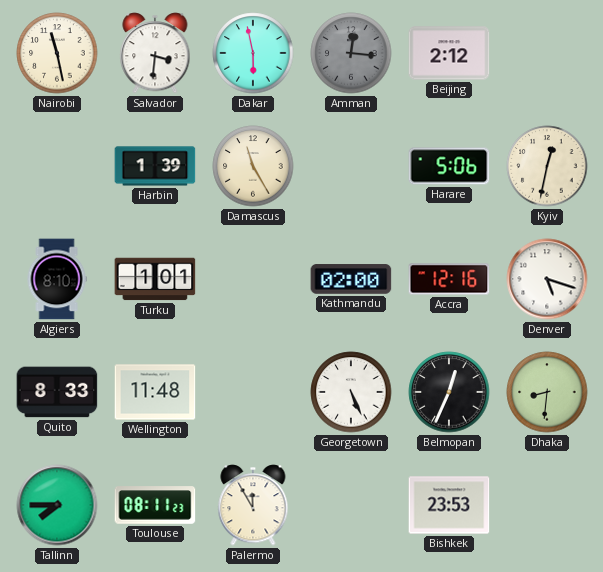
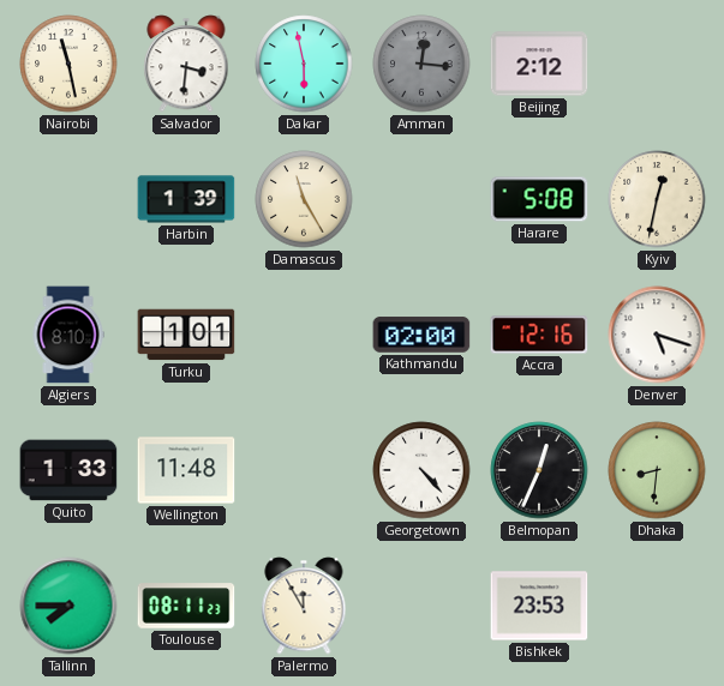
Harare: 5:06 -> 5:08
Quito: 8:33 -> 1:33
Georgetown: 5:26 -> 4:23
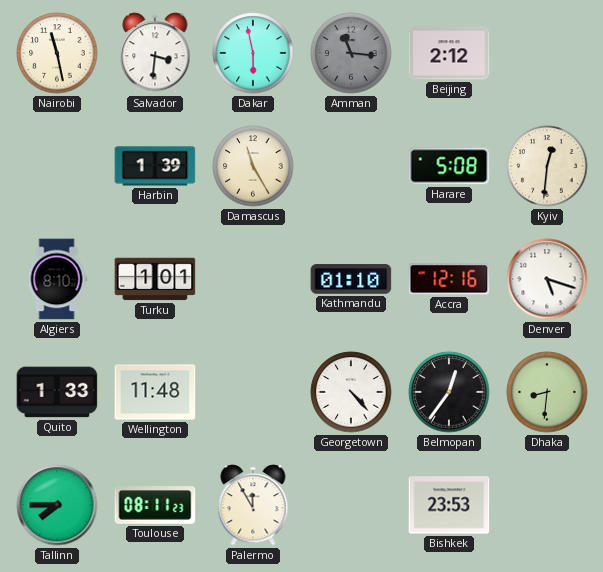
Amman: 12:16 -> 11:16
Kyiv: 12:32 -> 12:31
Kathmandu: 02:00 -> 01:10
Belmopan: 12:34 -> 12:36
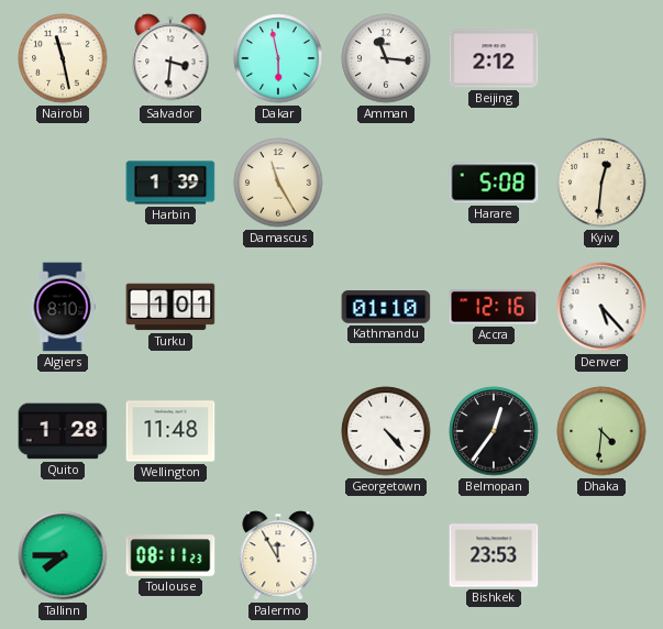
Amman dial: grey -> white
Denver: 5:18 -> 5:23
Quito: 1:33 -> 1:28
Dhaka: 8:31 -> 4:31
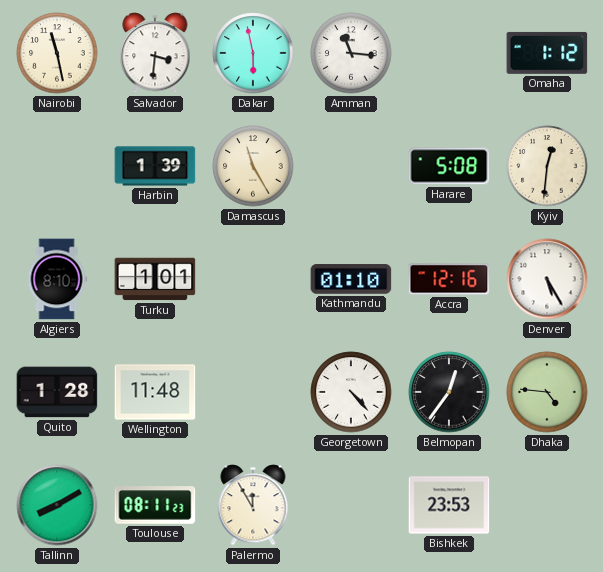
Beijing: 2:12 -> none
Omaha: none -> 1:12
Denver: 5:23 -> 5:25
Dhaka: 4:31 -> 4:46
Tallinn: 7:45 -> 8:10
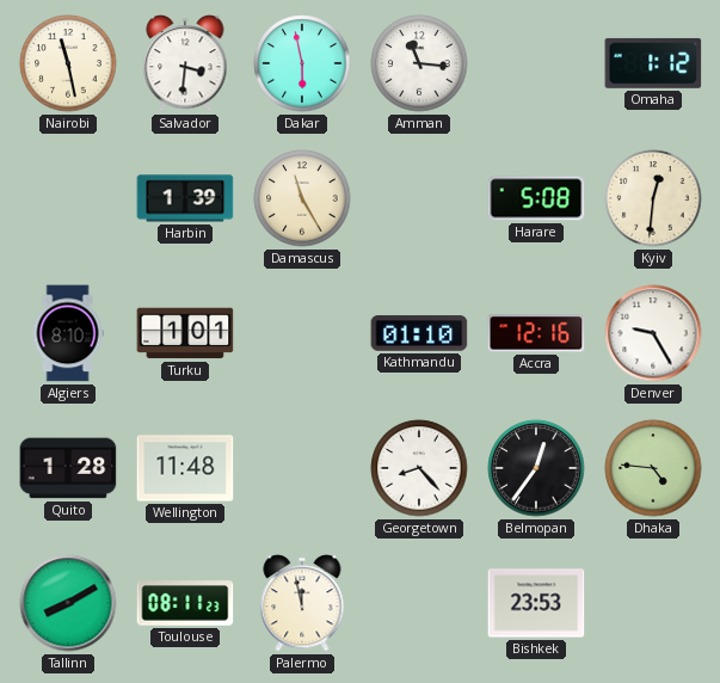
Denver: 5:25 -> 9:25
Georgetown: 4:23 -> 8:23
Palermo: 11:55 -> 11:58
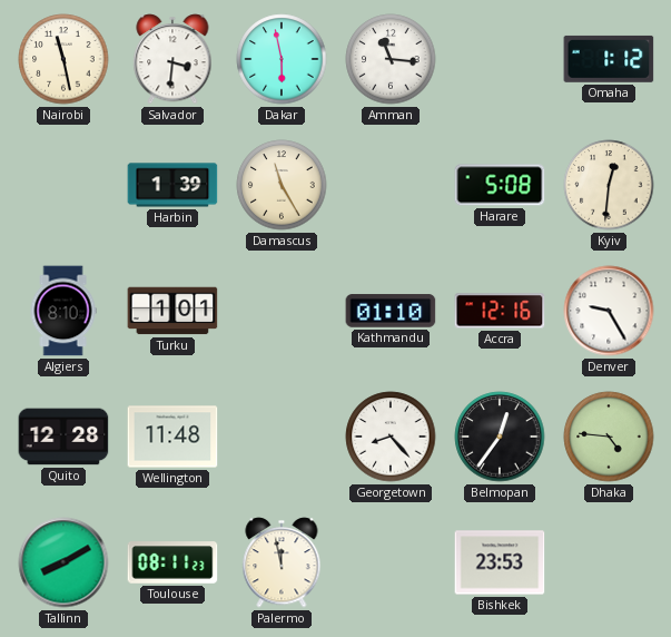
Quito: 1:28 -> 12:28
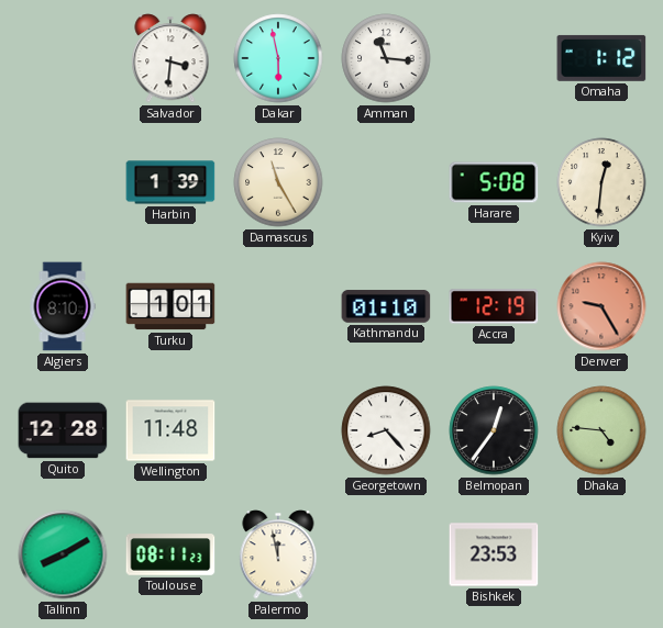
Nairobi: 11:28 -> none
Accra: 12:16 -> 12:19
Denver dial: white -> salmon
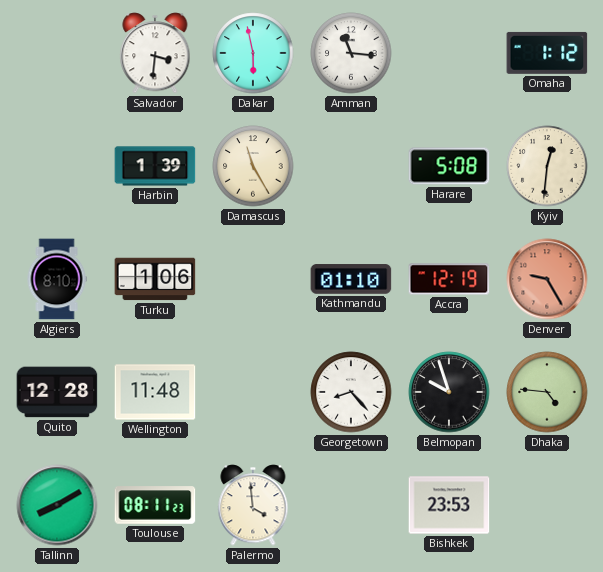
Turku: 1:01 -> 1:06
Belmopan: 12:36 -> 9:57
Palermo: 11:58 -> 3:59
